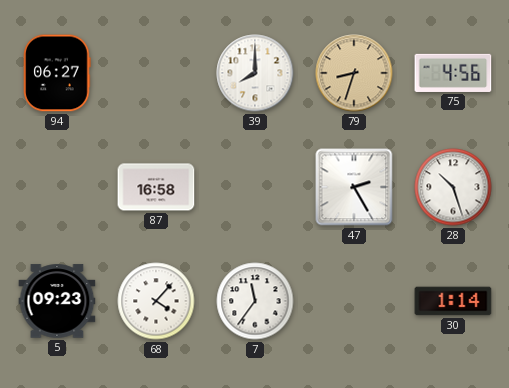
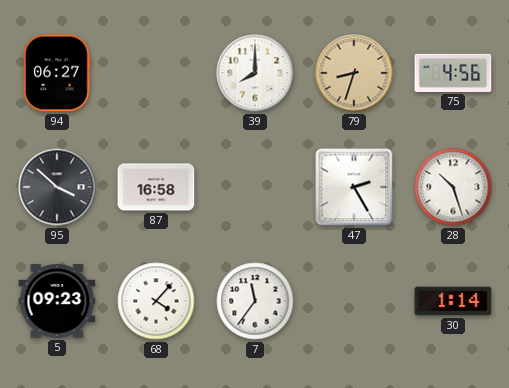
95: none -> 3:52
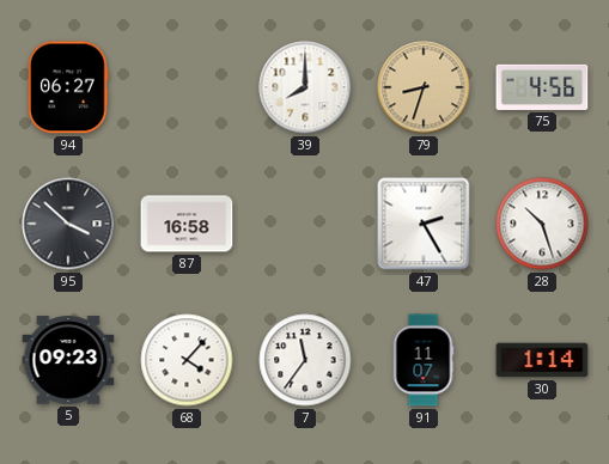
91: none -> 11:07
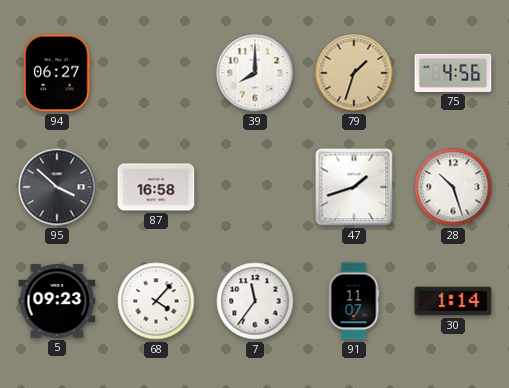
79: 8:33 -> 1:33
47: 2:25 -> 1:42
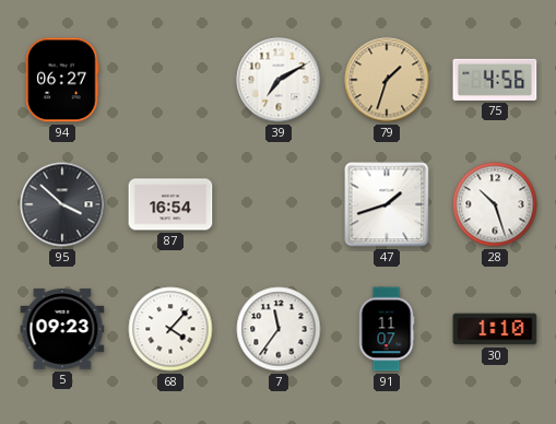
39: 8:00 -> 7:10
87: 16:58 -> 16:54
30: 1:14 -> 1:10
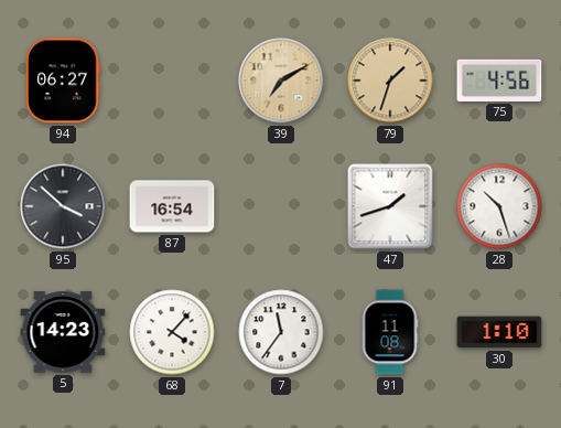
39 dial: white -> champagne
5: 09:23 -> 14:23
91: 11:07 -> 11:08
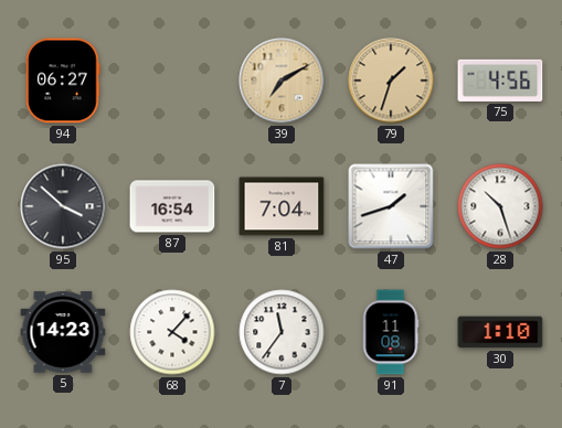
81: none -> 7:04
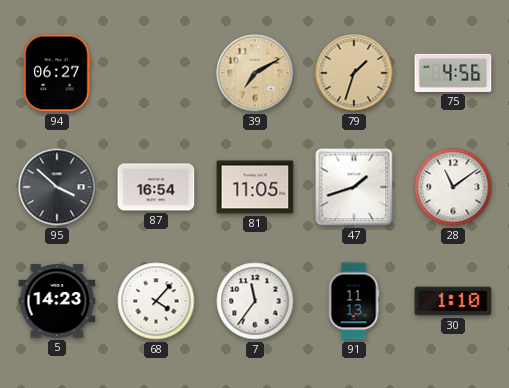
81: 7:04 -> 11:05
28: 10:27 -> 11:09
91: 11:08 -> 11:13
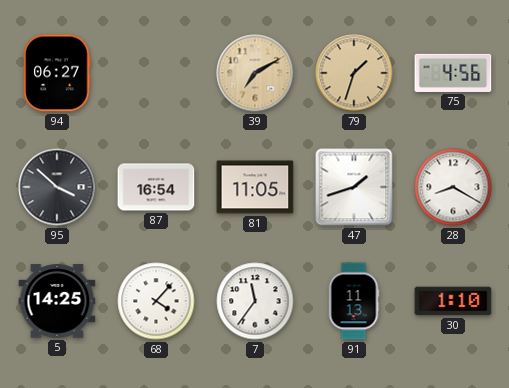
28: 11:09 -> 8:20
5: 14:23 -> 14:25
